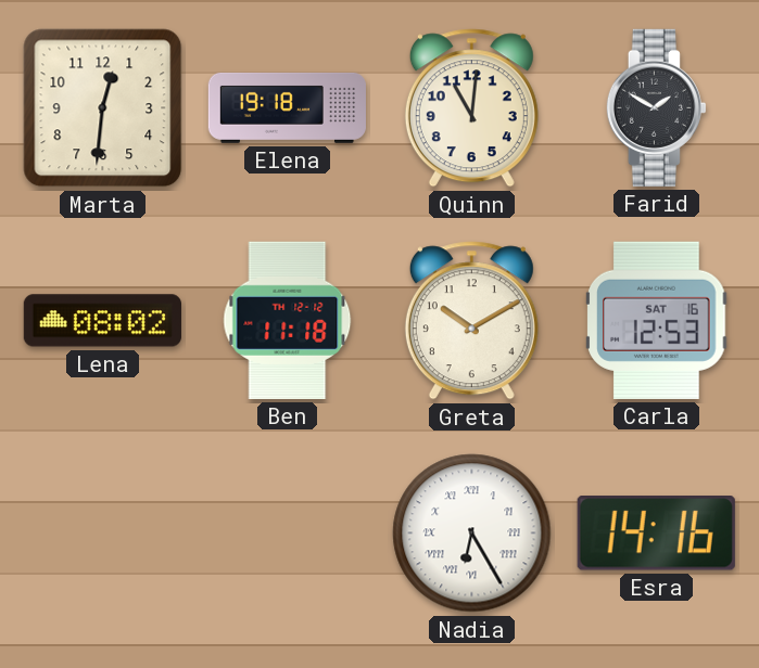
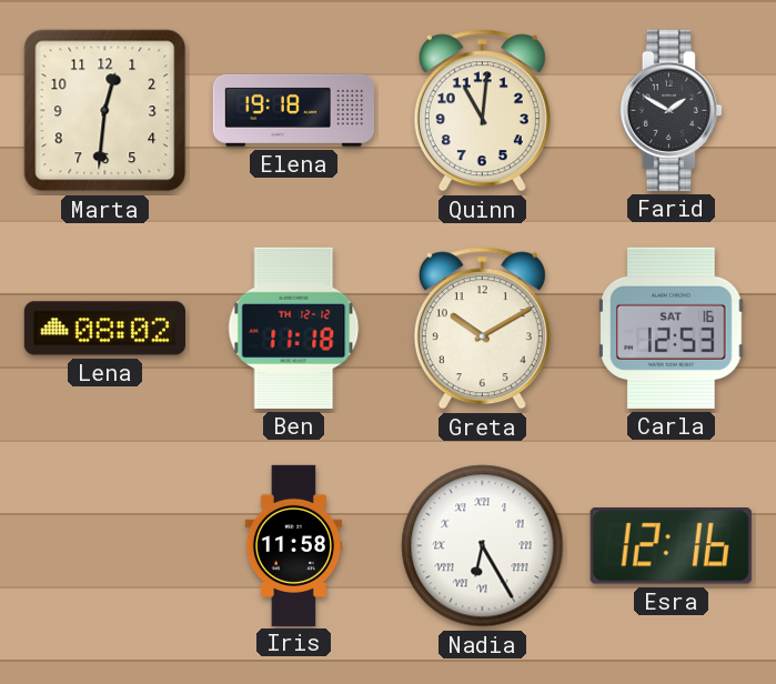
Iris: none -> 11:58
Esra: 14:16 -> 12:16
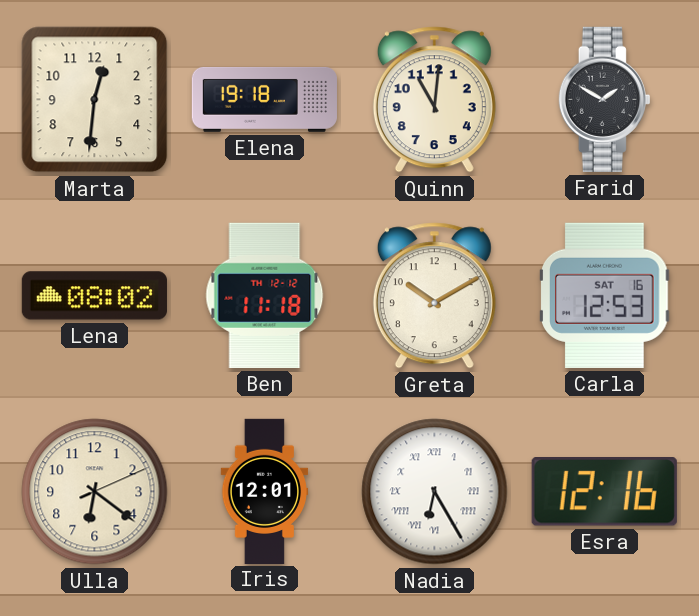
Ulla: none -> 6:21
Iris: 11:58 -> 12:01
